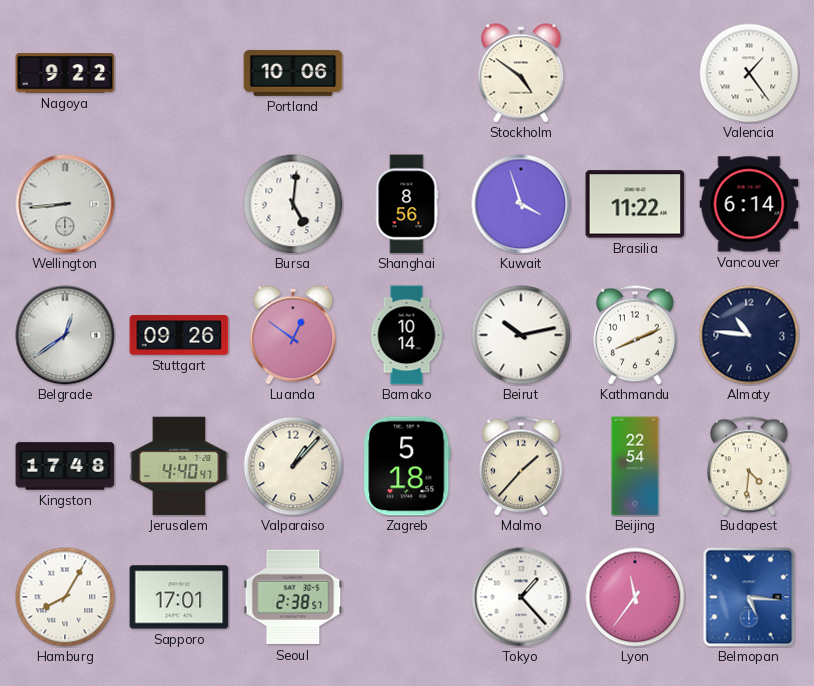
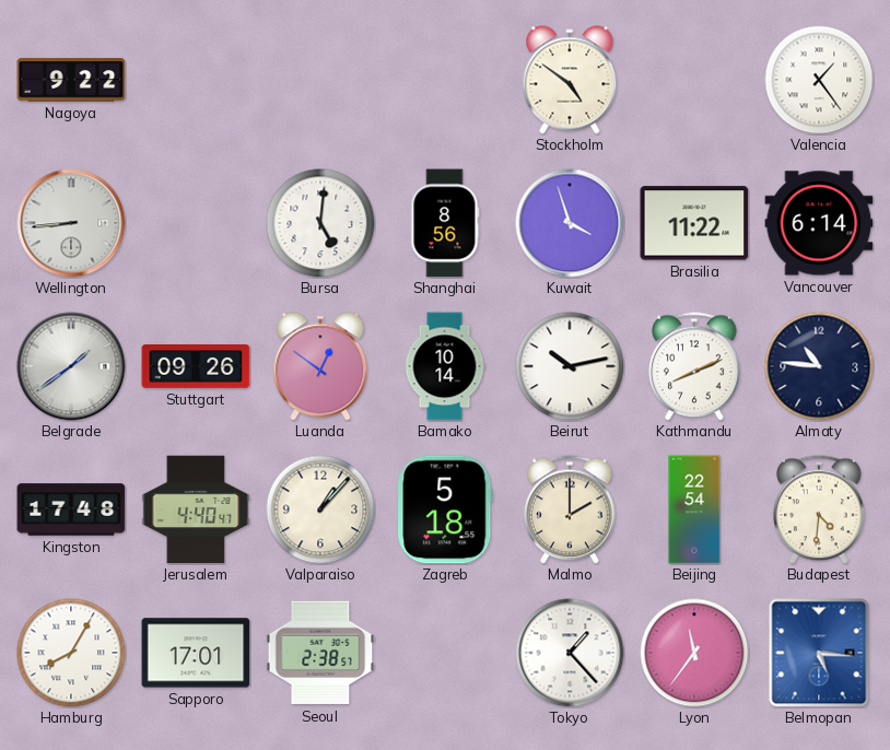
Portland: 10:06 -> none
Belgrade: 12:39 -> 1:39
Malmo: 1:37 -> 2:00
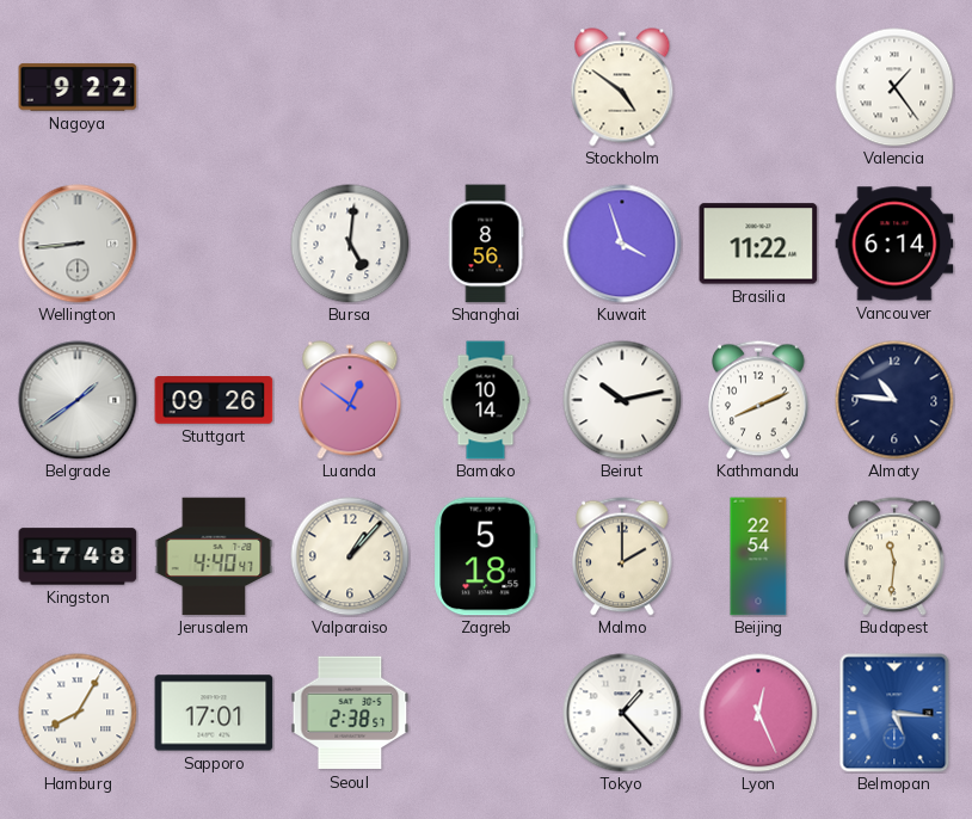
Budapest: 4:31 -> 11:31
Lyon: 11:36 -> 12:26
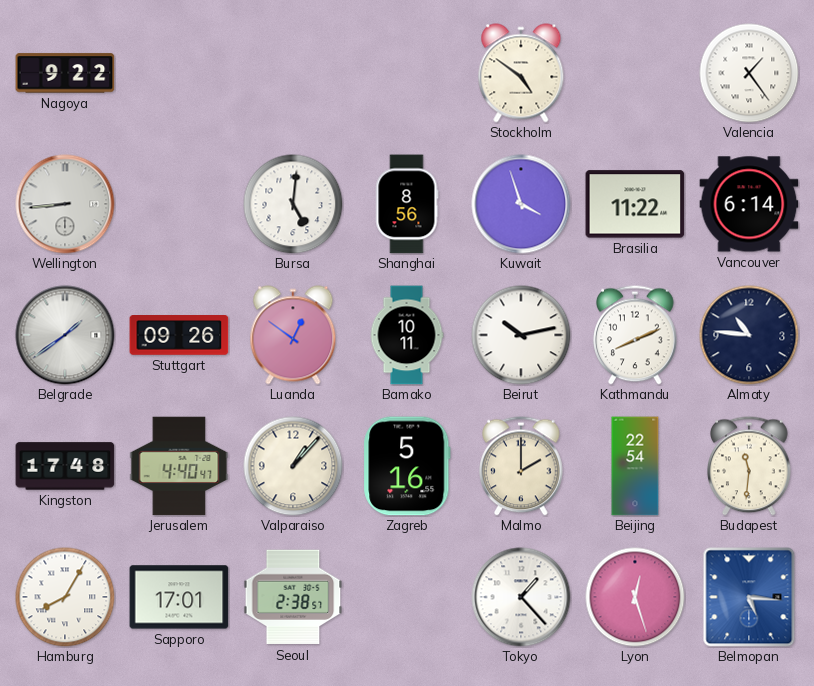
Bamako: 10:14 -> 10:11
Zagreb: 5:18 -> 5:16
Lyon: 12:26 -> 12:27
